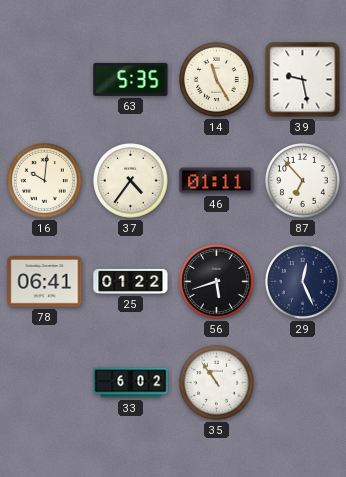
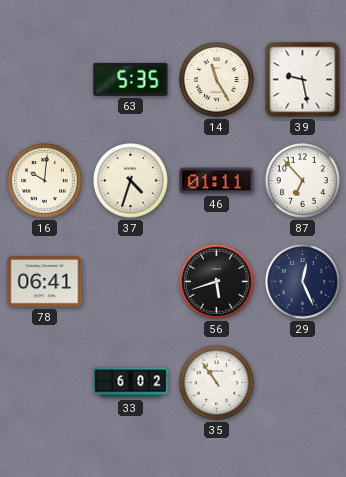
37: 4:36 -> 4:33
25: 01:22 -> none
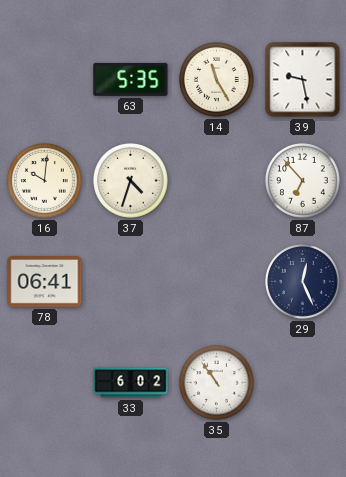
46: 01:11 -> none
56: 5:42 -> none
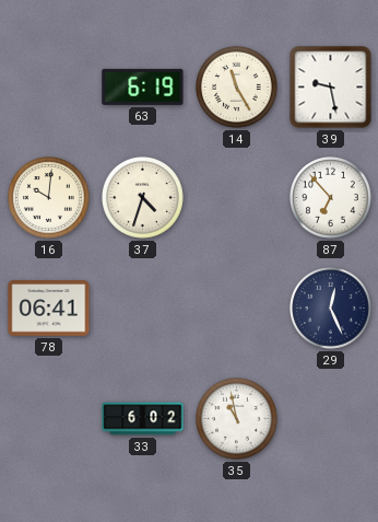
63: 5:35 -> 6:19
35: 10:54 -> 10:58
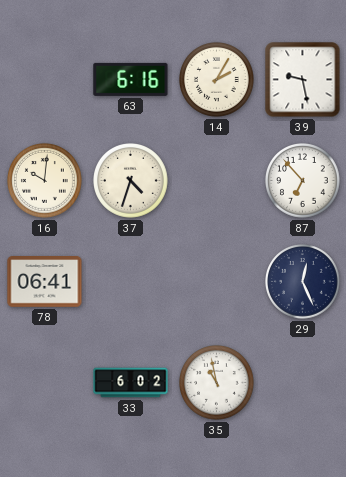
63: 6:19 -> 6:16
14: 11:25 -> 2:05
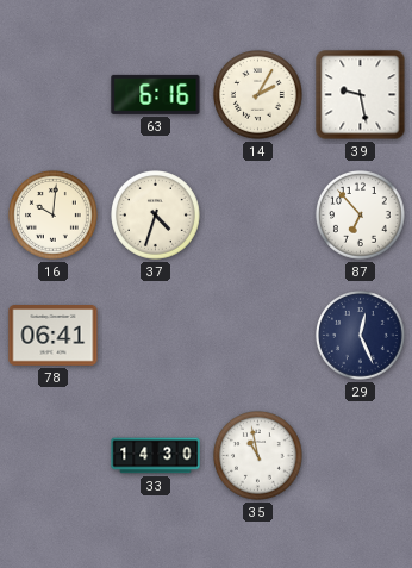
33: 6:02 -> 14:30
